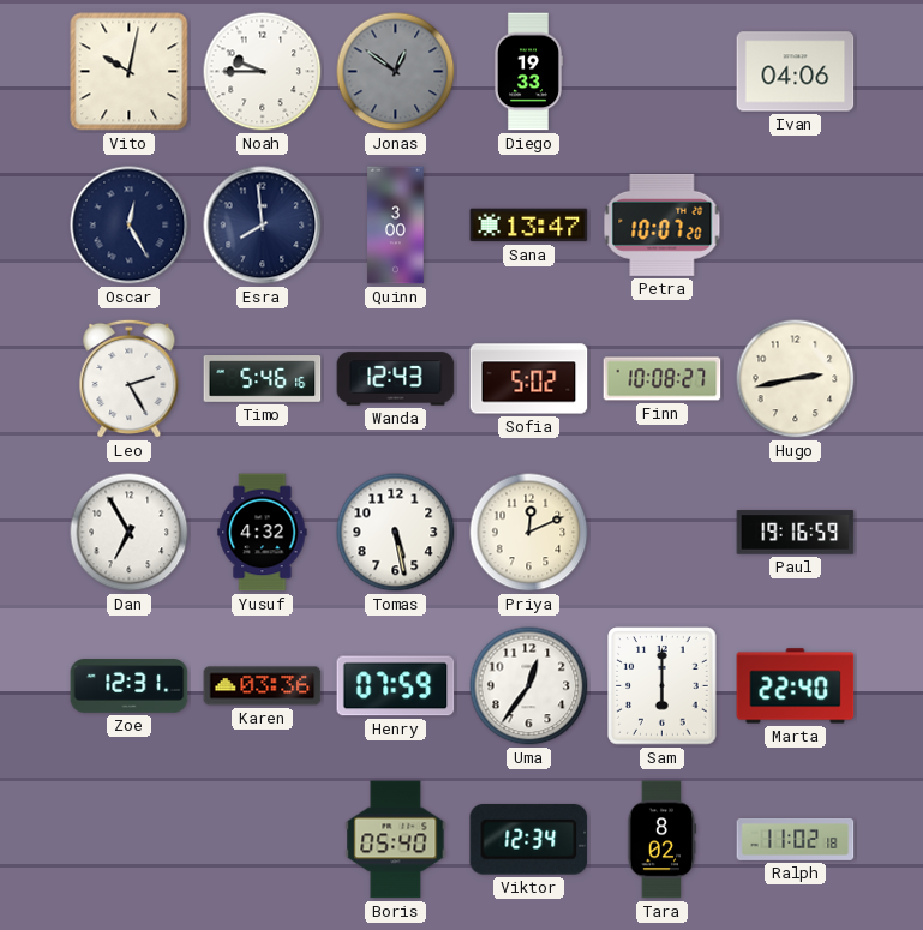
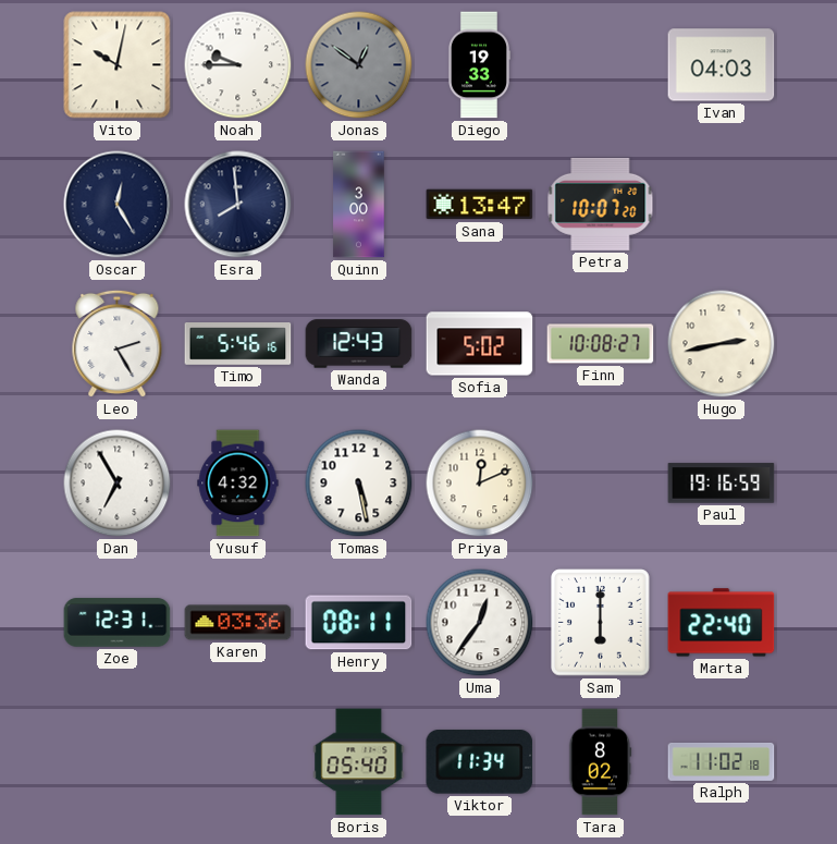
Ivan: 04:06 -> 04:03
Henry: 07:59 -> 08:11
Viktor: 12:34 -> 11:34
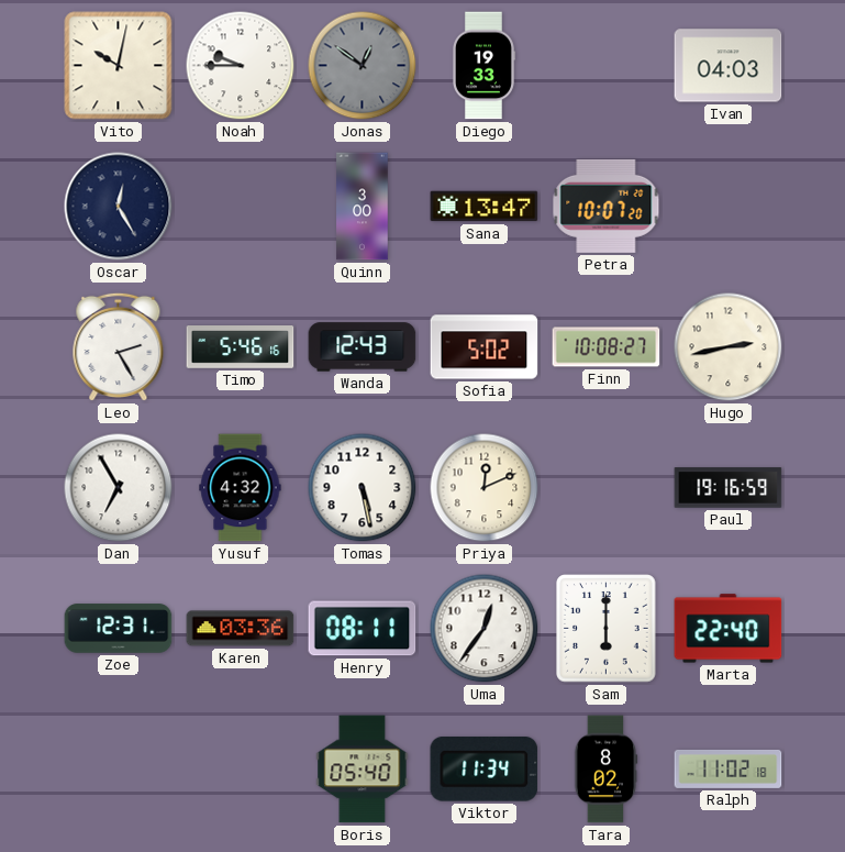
Esra: 7:59 -> none
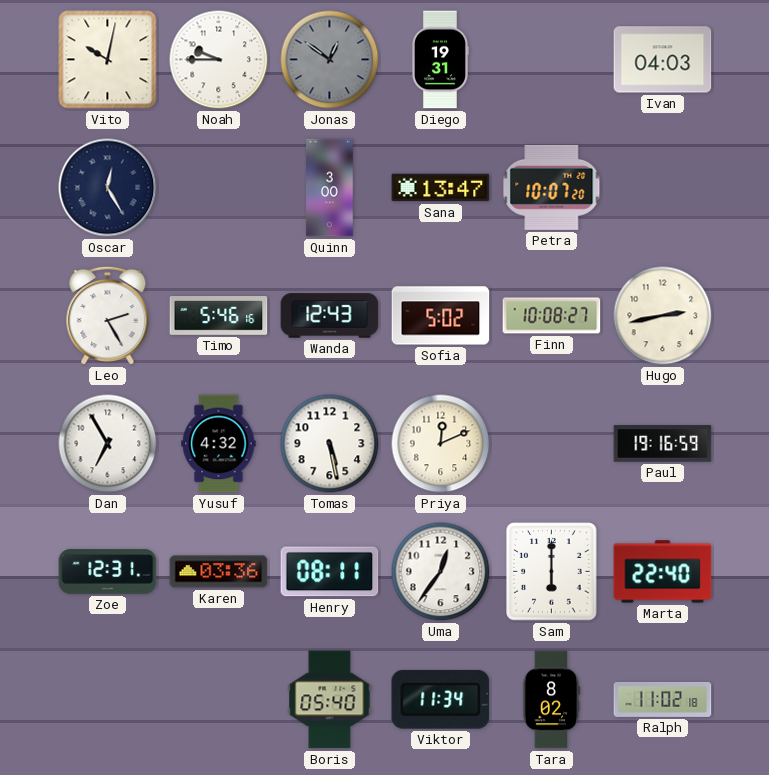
Diego: 19:33 -> 19:31
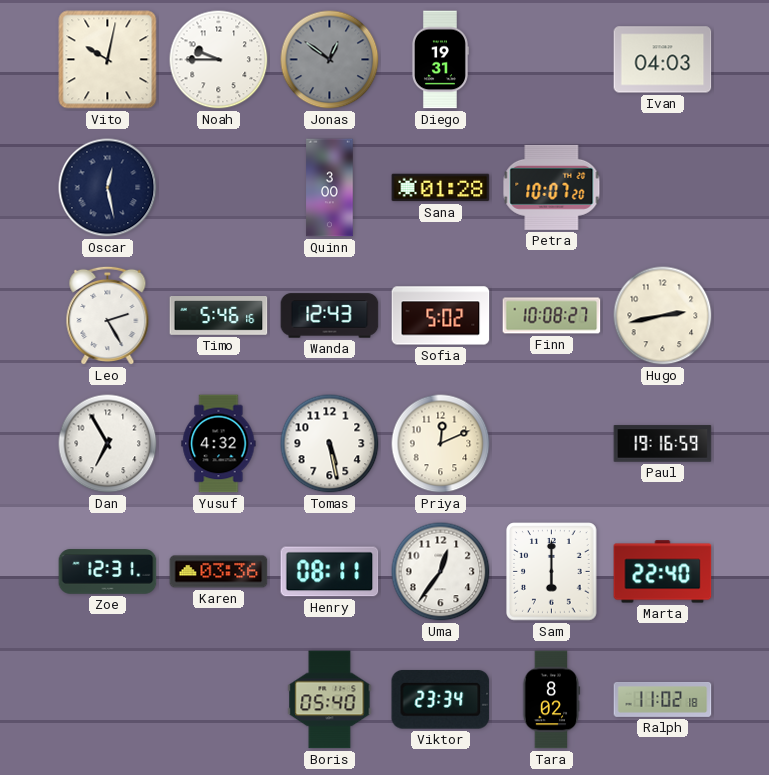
Oscar: 12:25 -> 12:28
Sana: 13:47 -> 01:28
Viktor: 11:34 -> 23:34
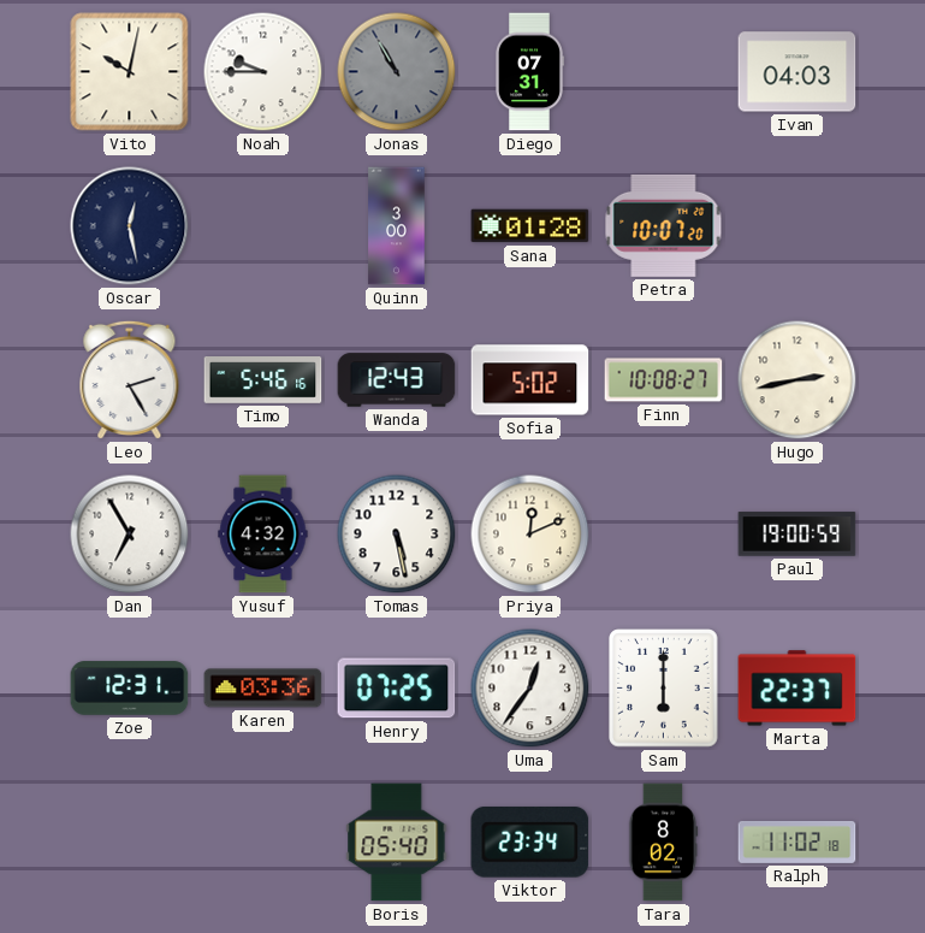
Jonas: 12:51 -> 10:55
Diego: 19:31 -> 07:31
Paul: 19:16 -> 19:00
Henry: 08:11 -> 07:25
Marta: 22:40 -> 22:37
